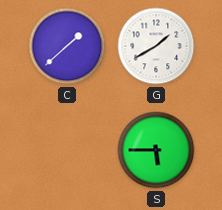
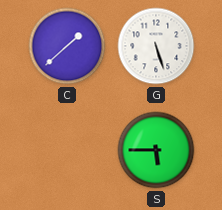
G: 1:40 -> 5:27
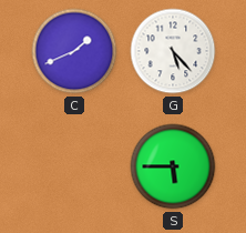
C: 1:38 -> 1:41
G: 5:27 -> 5:23
